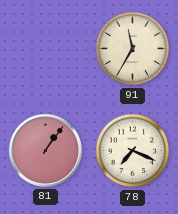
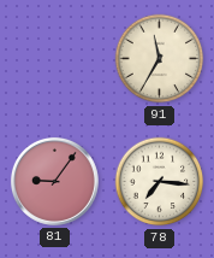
81: 1:06 -> 9:06
78: 7:19 -> 7:16
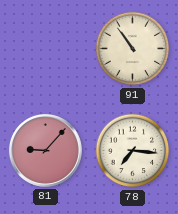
91: 11:35 -> 10:54
81: 9:06 -> 9:07
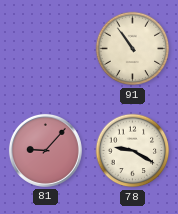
78: 7:16 -> 9:20
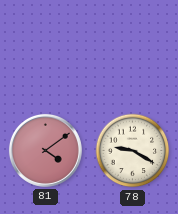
91: 10:54 -> none
81: 9:07 -> 4:09
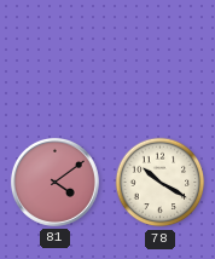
78: 9:20 -> 10:20
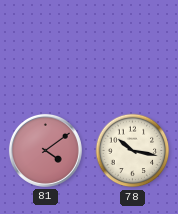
78: 10:20 -> 10:17
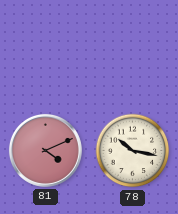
81: 4:09 -> 4:11
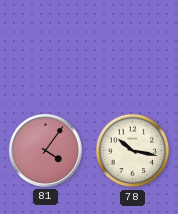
81: 4:11 -> 4:06
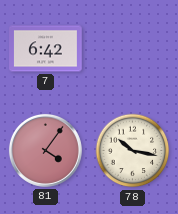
7: none -> 6:42
